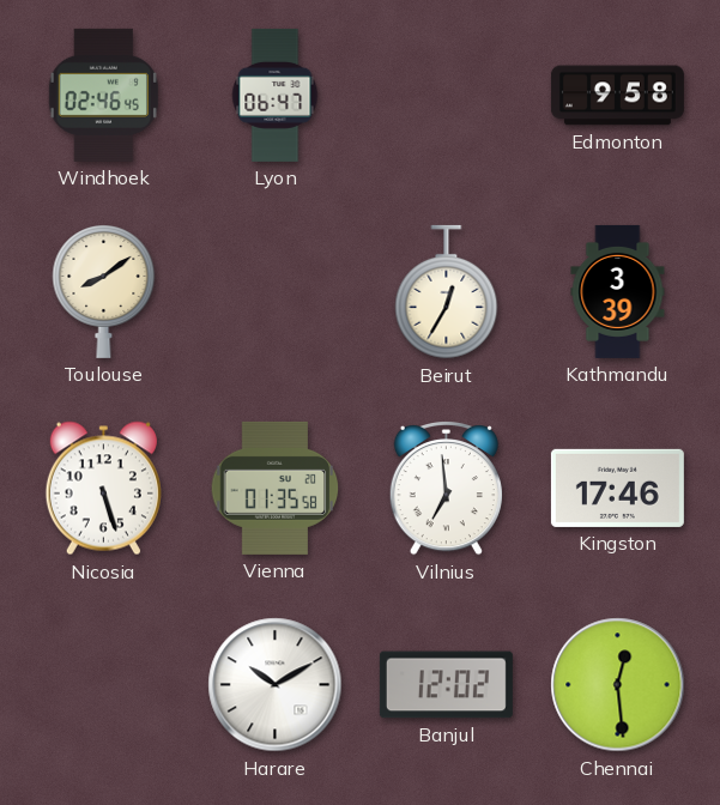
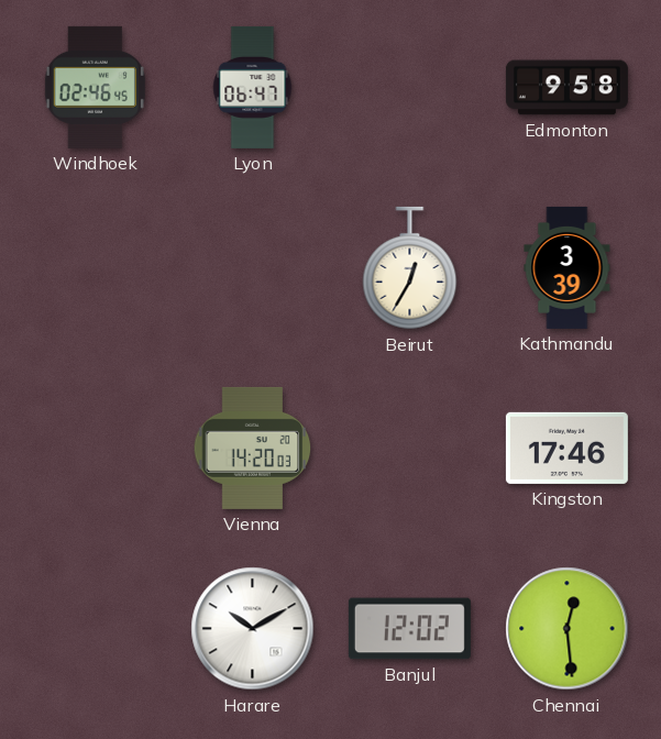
Toulouse: 8:09 -> none
Nicosia: 5:27 -> none
Vienna: 01:35 -> 14:20
Vilnius: 6:59 -> none
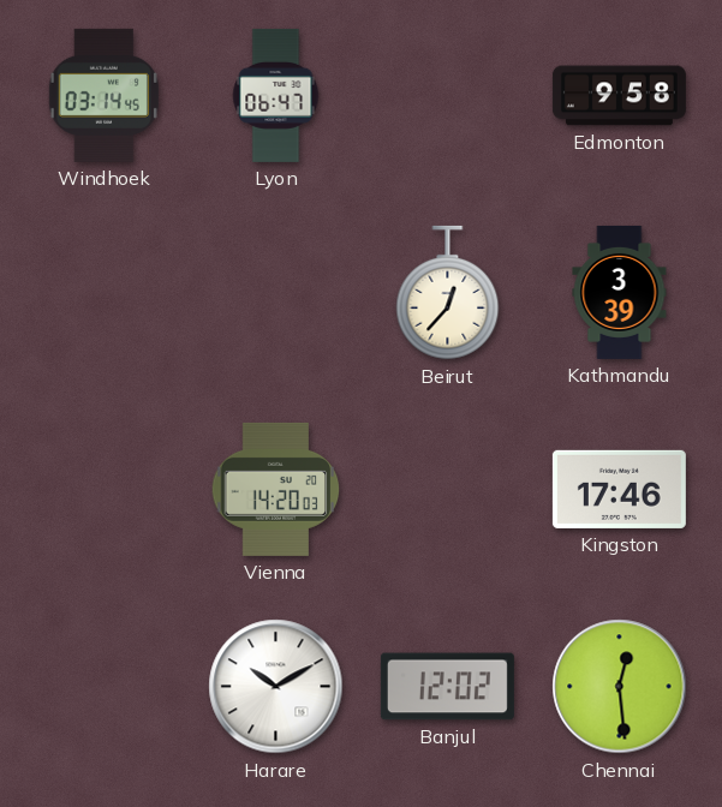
Windhoek: 02:46 -> 03:14
Beirut: 12:35 -> 12:37
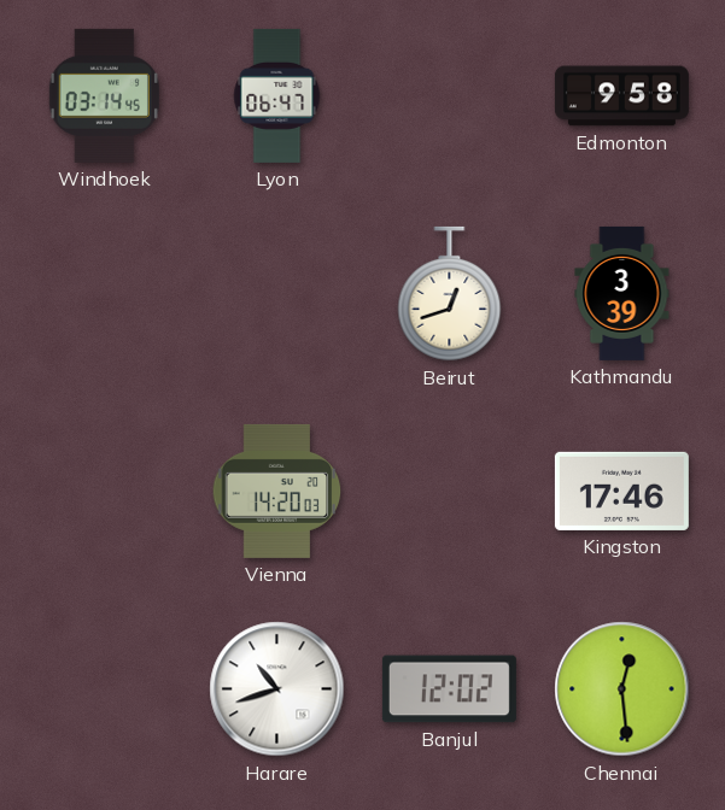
Beirut: 12:37 -> 12:42
Harare: 10:10 -> 10:42
